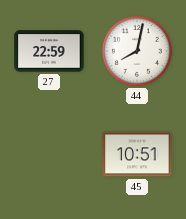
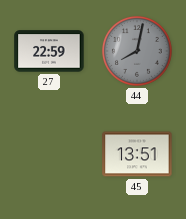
44 dial: white -> grey
45: 10:51 -> 13:51
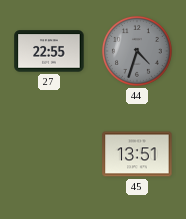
27: 22:59 -> 22:55
44: 8:02 -> 4:33
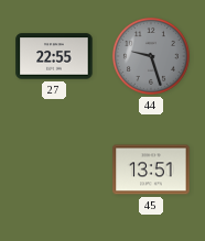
44: 4:33 -> 9:27
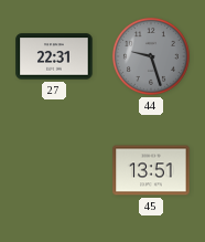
27: 22:55 -> 22:31
